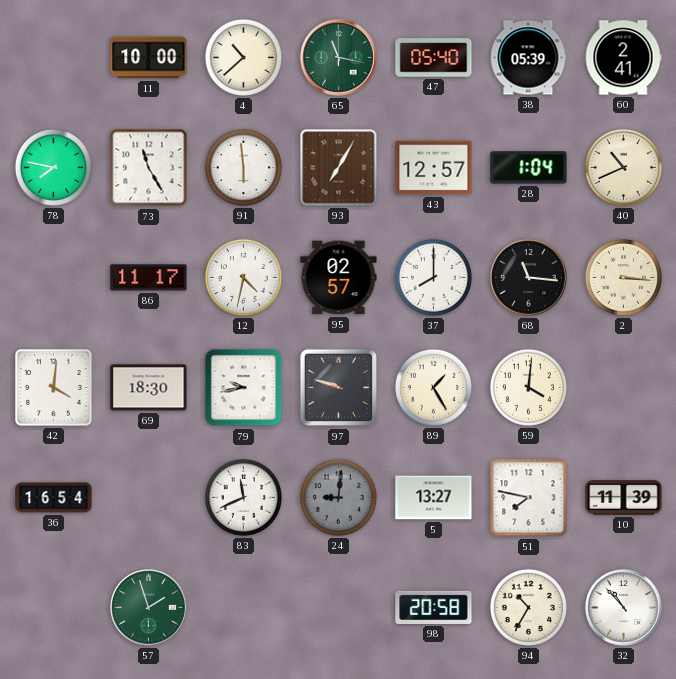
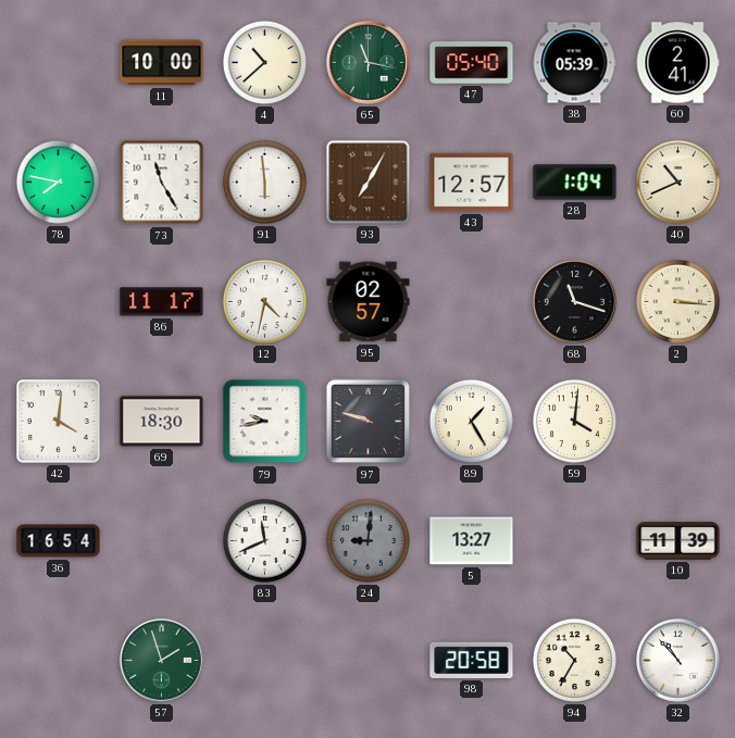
37: 8:00 -> none
68: 11:16 -> 11:18
51: 7:47 -> none
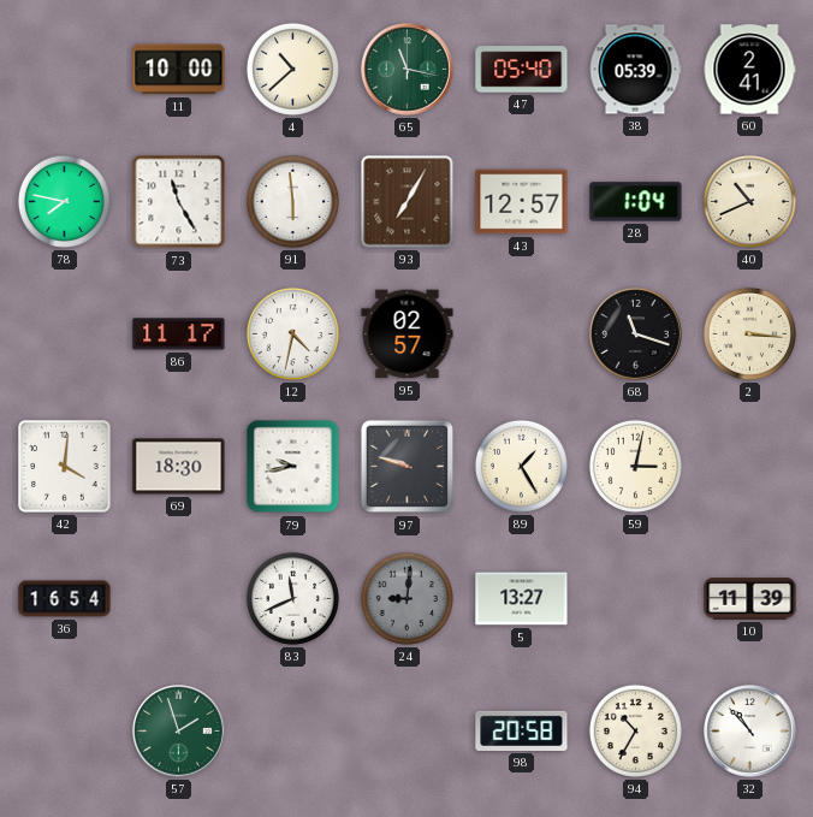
59: 4:01 -> 3:02
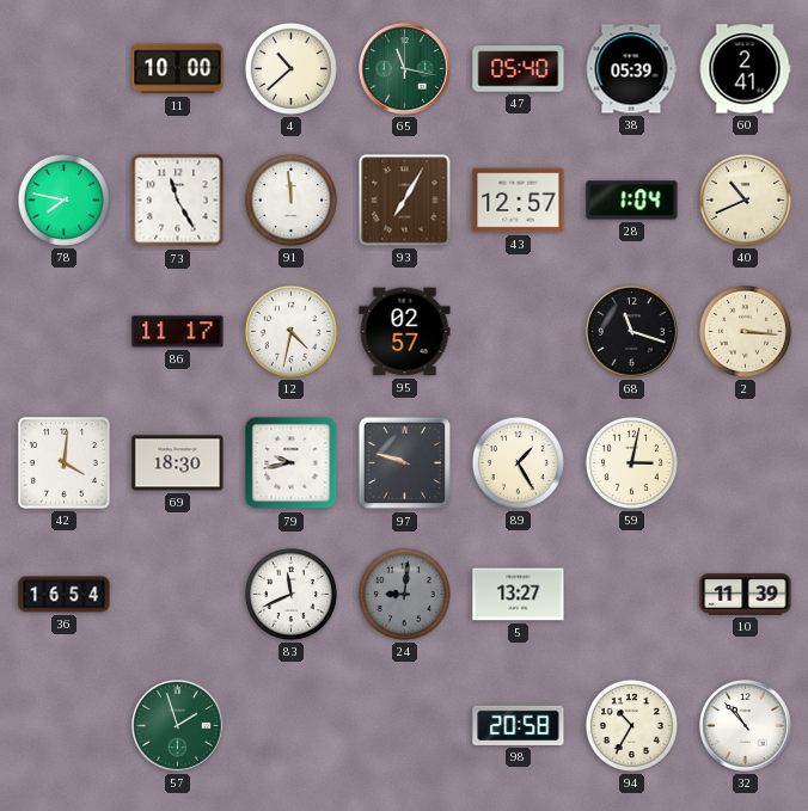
91: 5:59 -> 11:59
